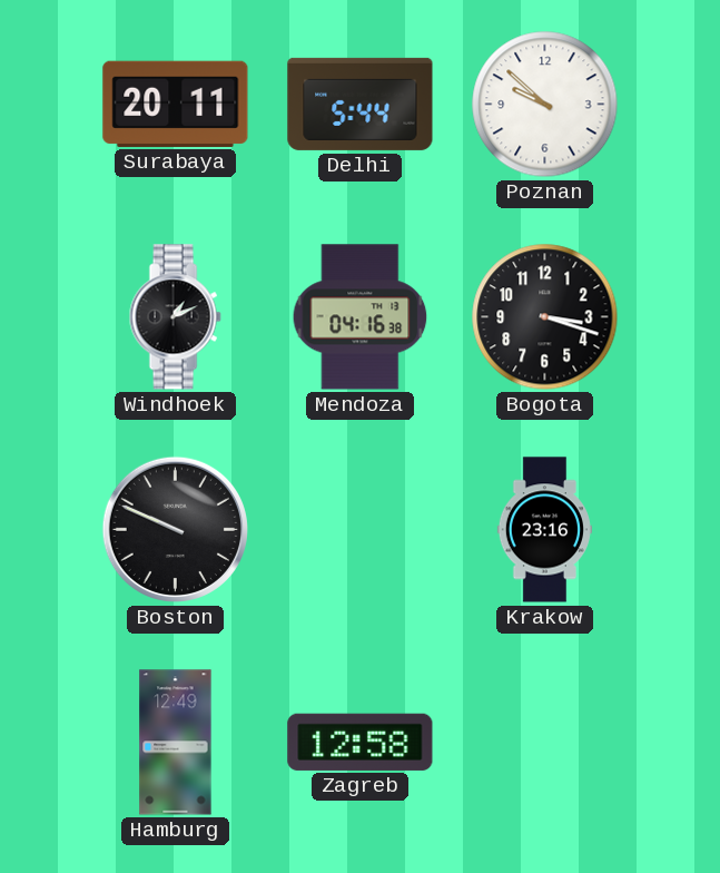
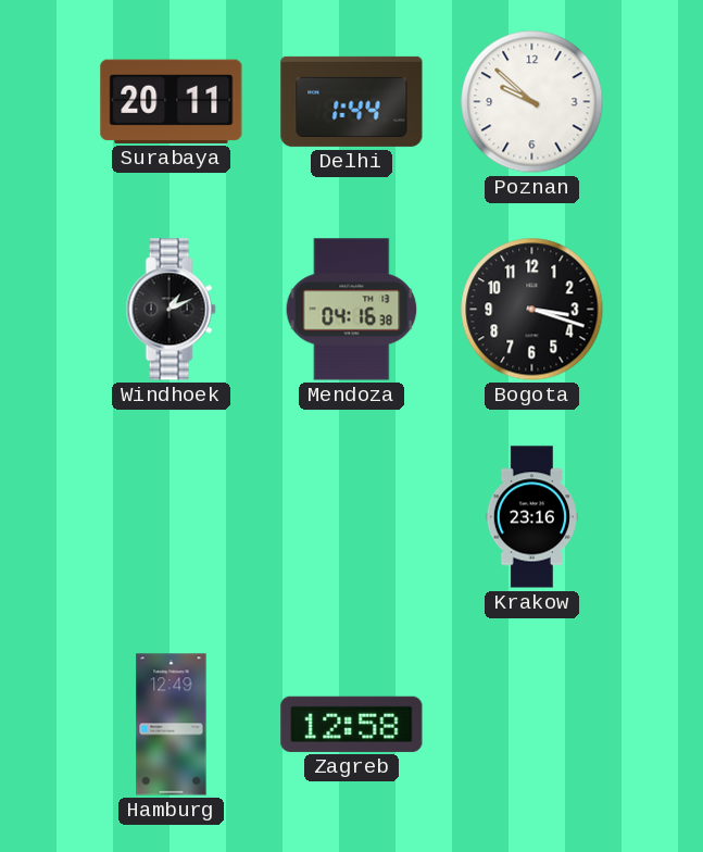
Delhi: 5:44 -> 1:44
Boston: 9:49 -> none
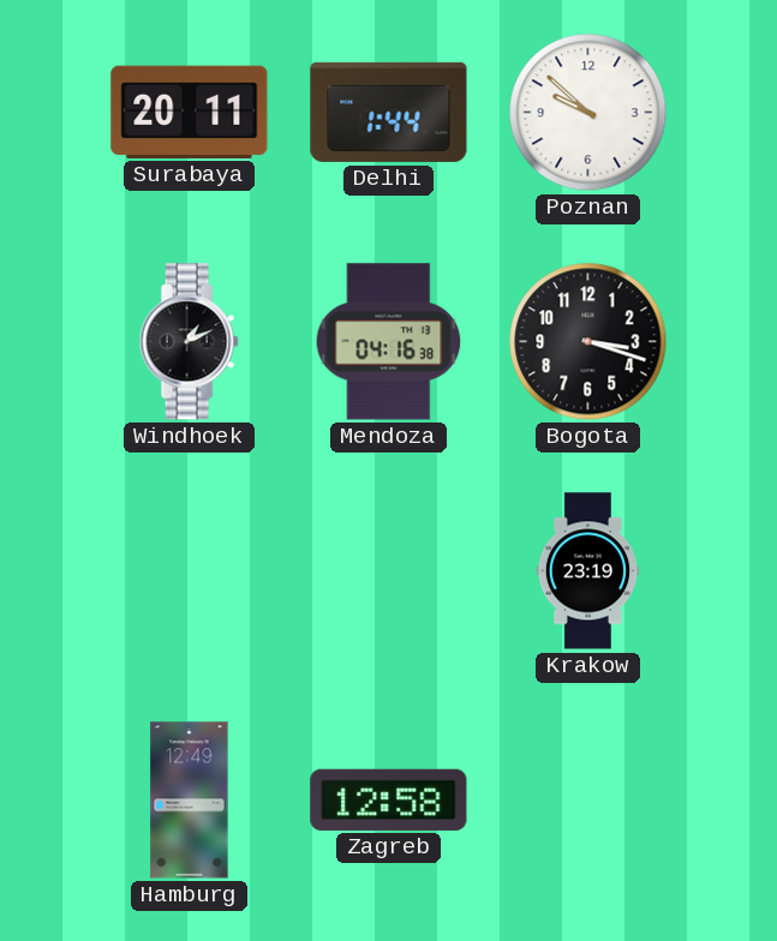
Krakow: 23:16 -> 23:19
